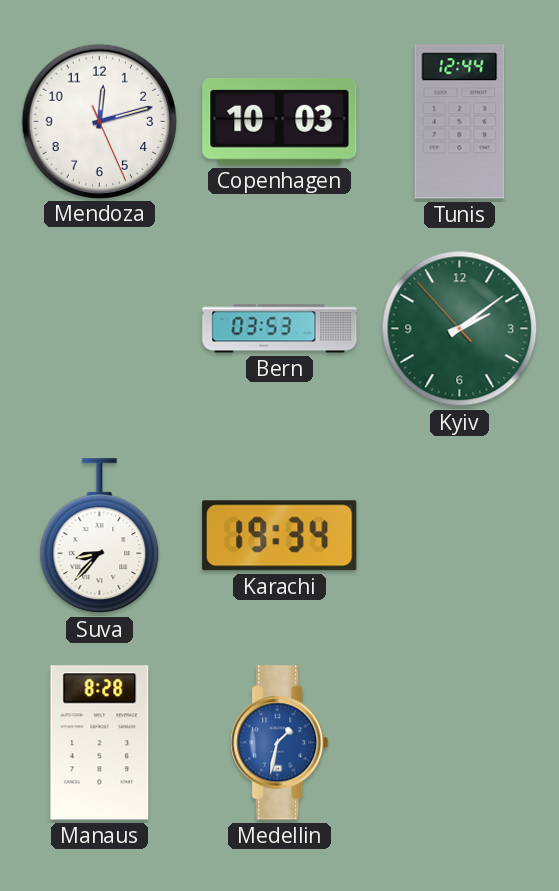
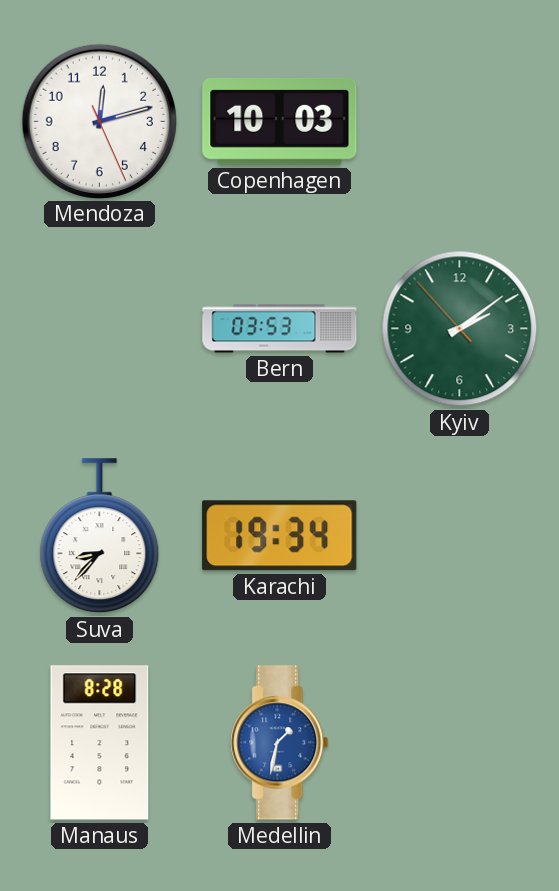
Tunis: 12:44 -> none
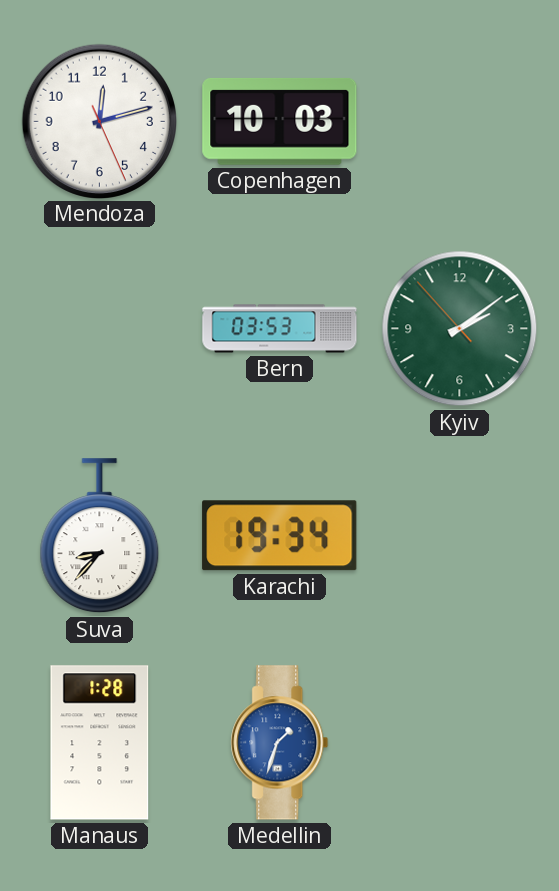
Manaus: 8:28 -> 1:28
Medellin: 1:32 -> 1:33
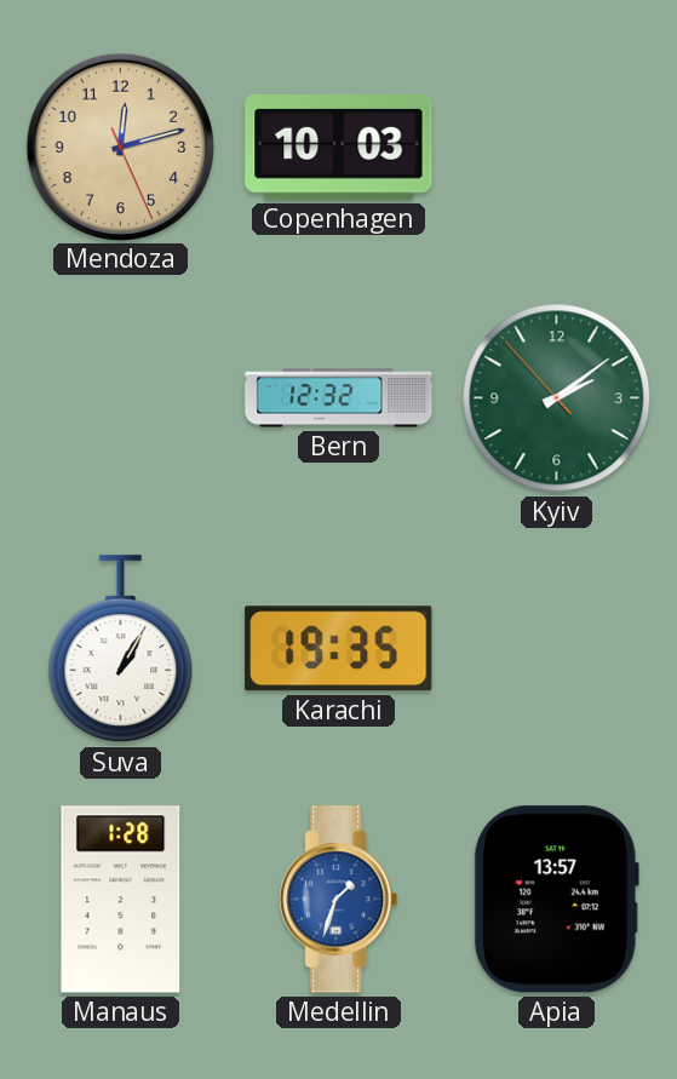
Mendoza dial: white -> champagne
Bern: 03:53 -> 12:32
Suva: 8:37 -> 1:05
Karachi: 19:34 -> 19:35
Apia: none -> 13:57
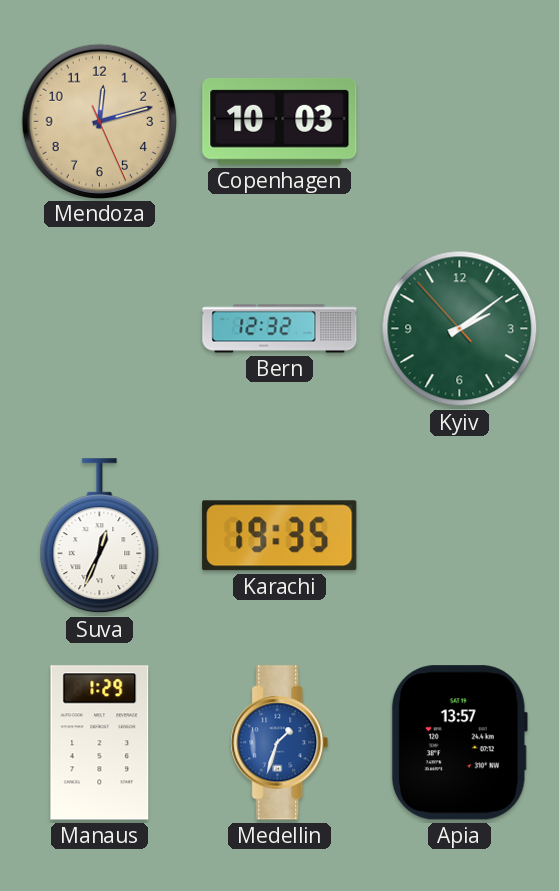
Suva: 1:05 -> 12:34
Manaus: 1:28 -> 1:29
